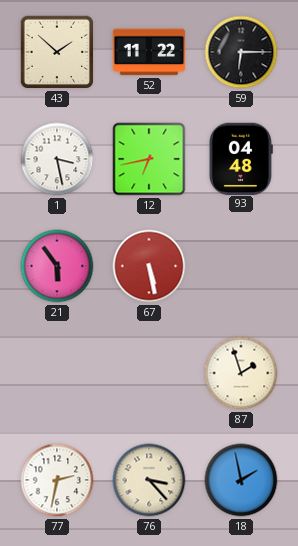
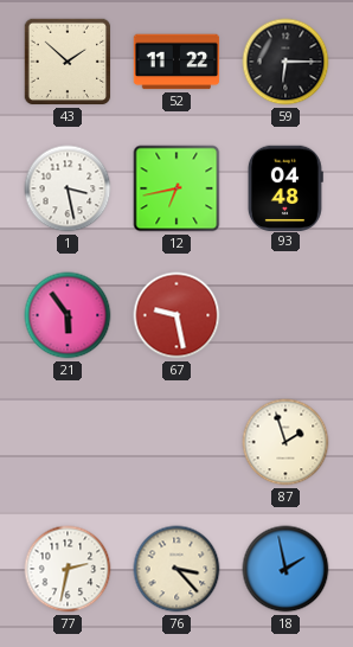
67: 5:28 -> 9:28
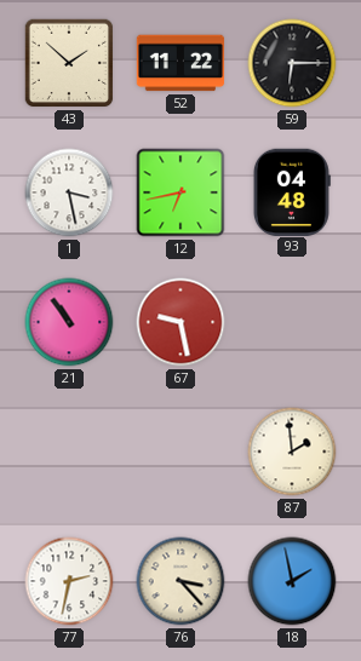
21: 5:54 -> 10:54
87: 1:57 -> 1:59
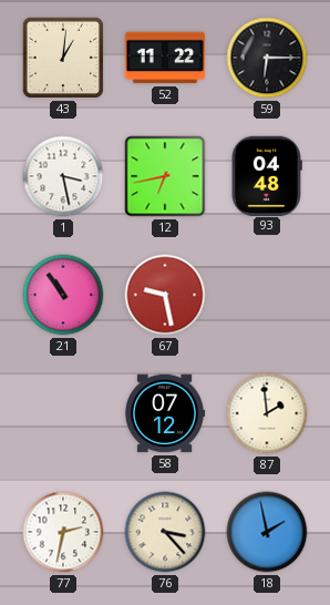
43: 1:52 -> 1:01
58: none -> 07:12
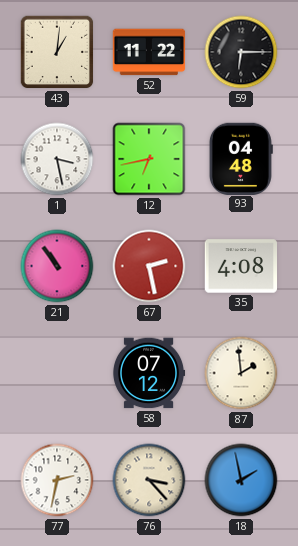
67: 9:28 -> 2:28
35: none -> 4:08
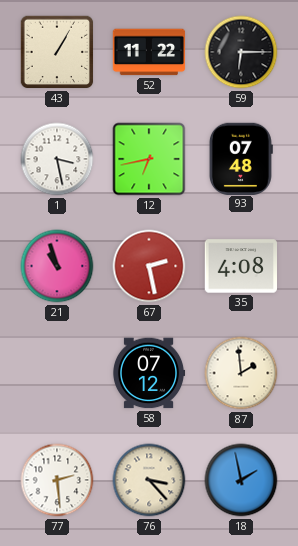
43: 1:01 -> 1:05
93: 04:48 -> 07:48
21: 10:54 -> 10:57
77: 2:32 -> 2:29
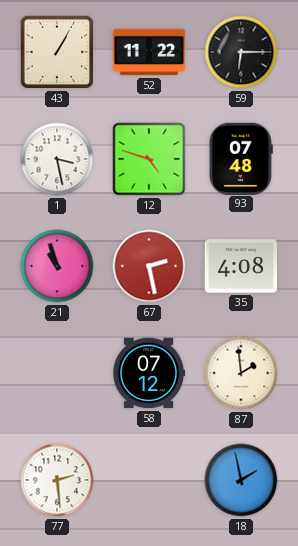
12: 6:43 -> 4:48
76: 3:23 -> none
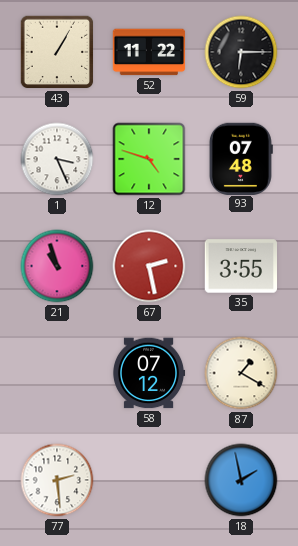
1: 3:28 -> 3:26
35: 4:08 -> 3:55
87: 1:59 -> 1:20
